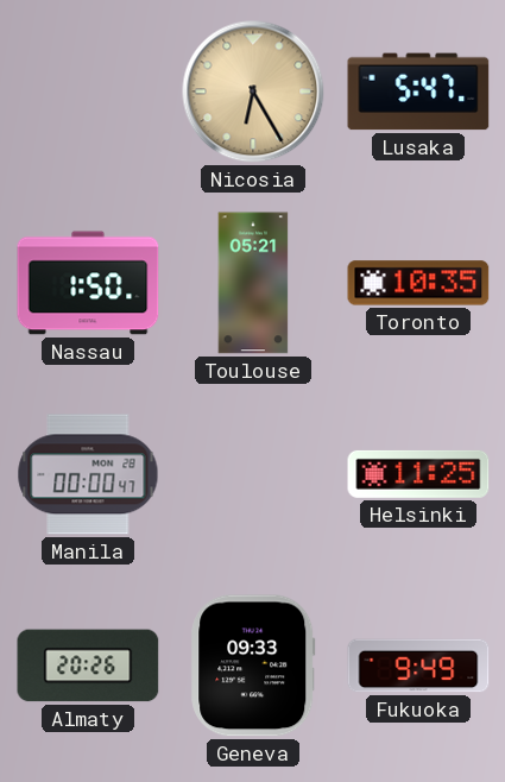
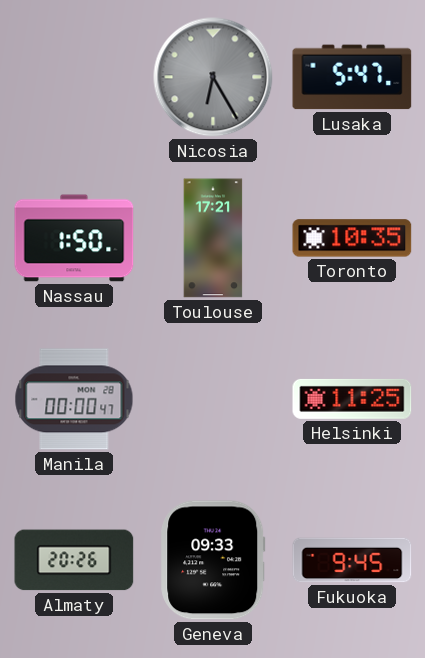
Nicosia dial: champagne -> grey
Toulouse: 05:21 -> 17:21
Fukuoka: 9:49 -> 9:45
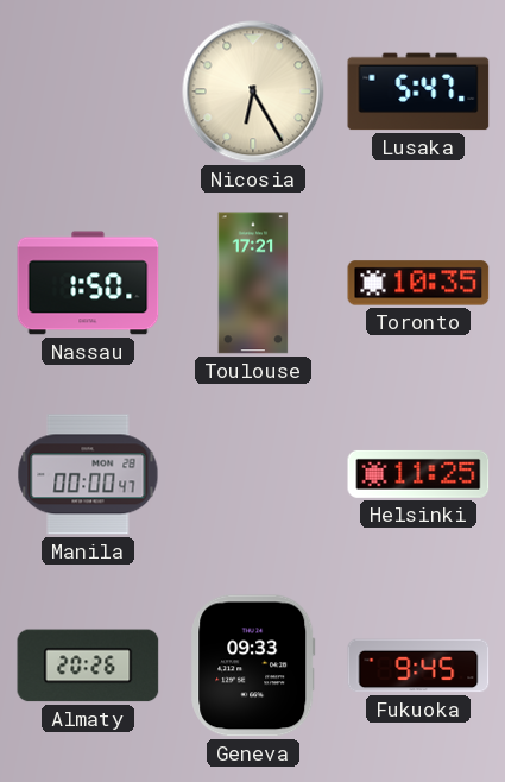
Nicosia dial: grey -> cream
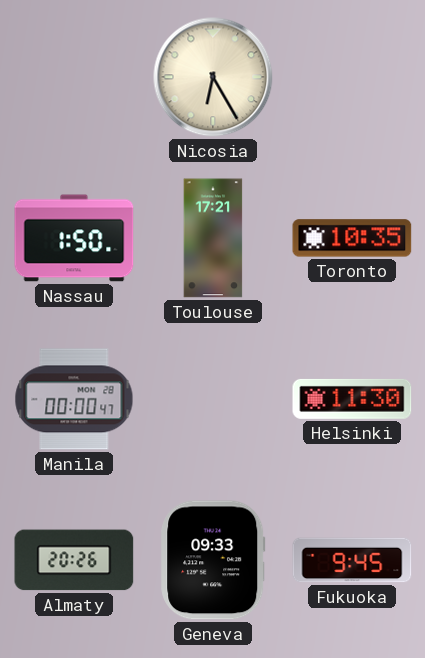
Lusaka: 5:47 -> none
Helsinki: 11:25 -> 11:30
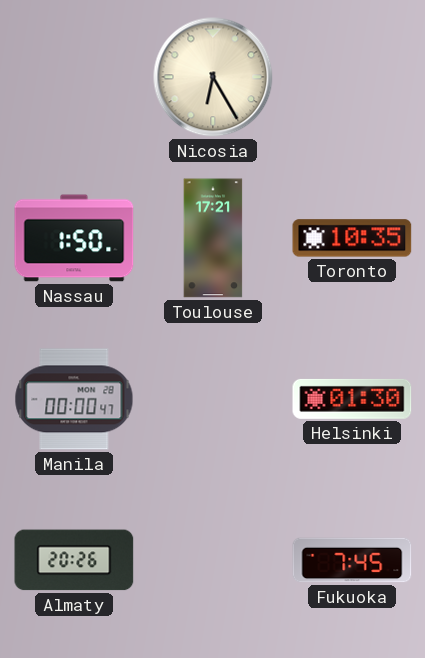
Helsinki: 11:30 -> 01:30
Geneva: 09:33 -> none
Fukuoka: 9:45 -> 7:45
